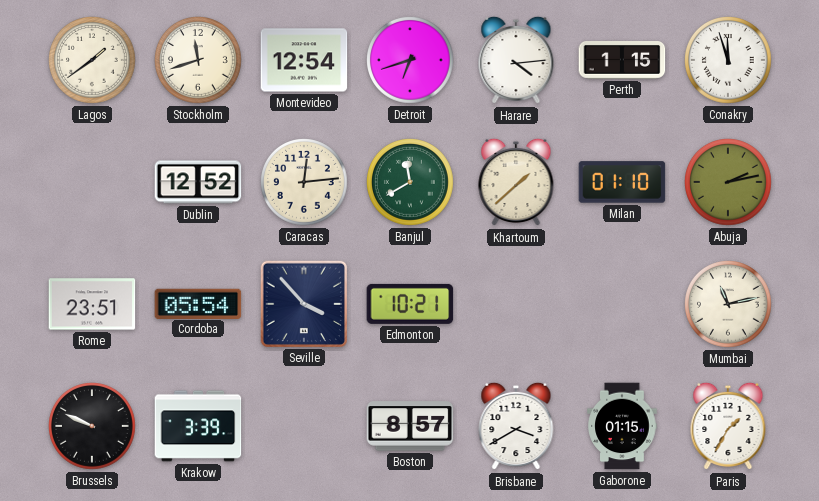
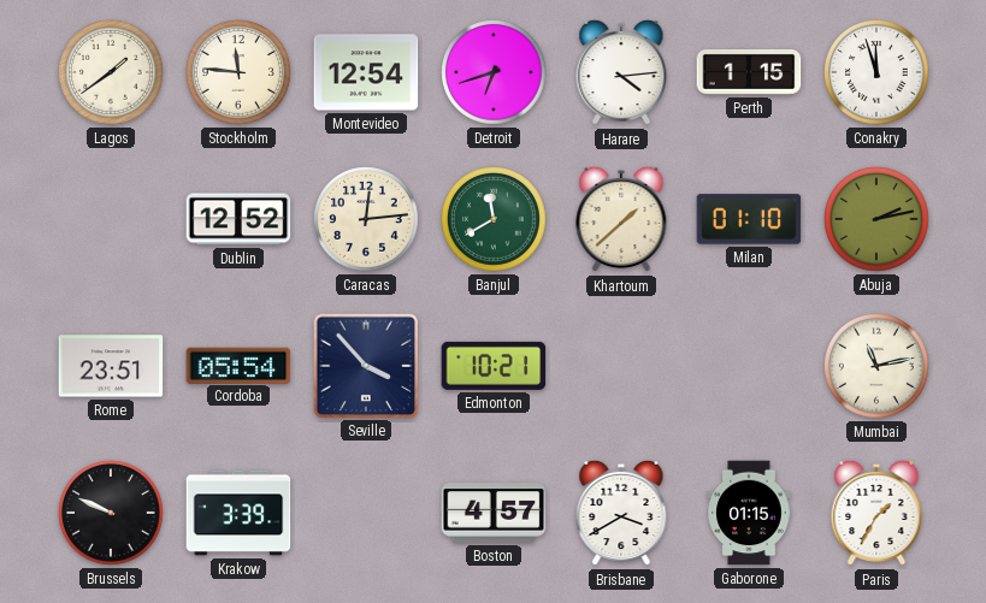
Stockholm: 11:42 -> 11:46
Boston: 8:57 -> 4:57
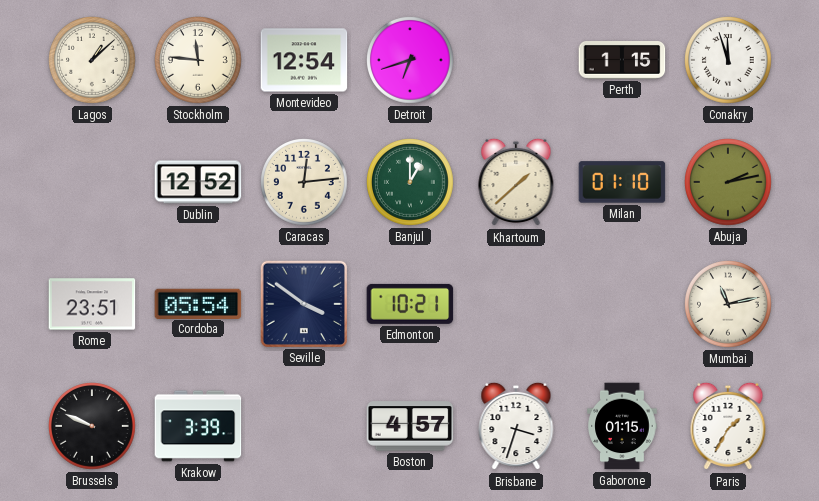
Lagos: 1:39 -> 1:08
Harare: 4:14 -> none
Banjul: 11:40 -> 1:00
Seville: 3:53 -> 3:51
Brisbane: 3:40 -> 3:33
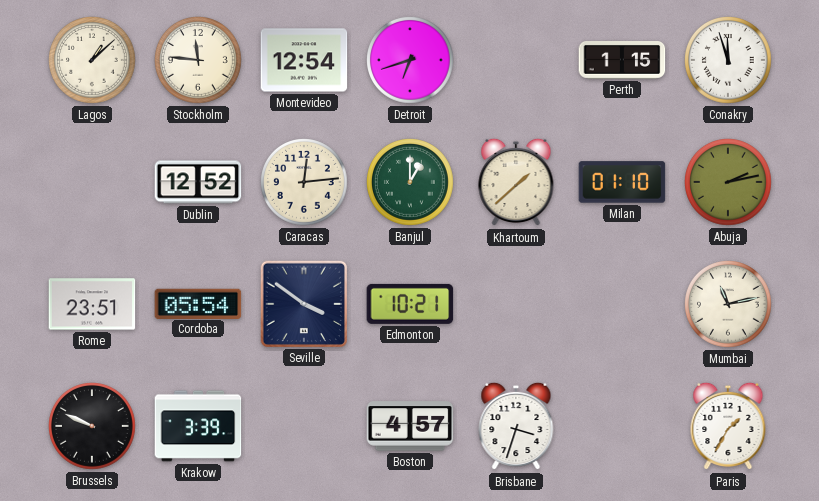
Gaborone: 01:15 -> none
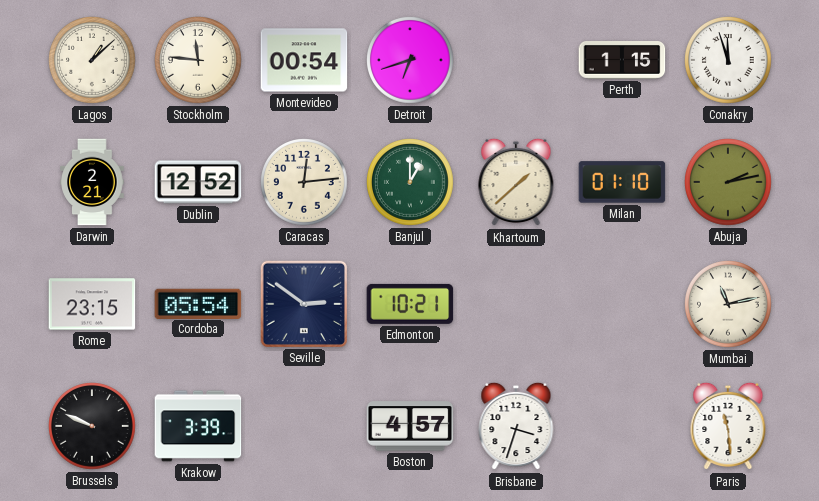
Montevideo: 12:54 -> 00:54
Darwin: none -> 2:21
Rome: 23:51 -> 23:15
Seville: 3:51 -> 2:51
Paris: 1:35 -> 11:29
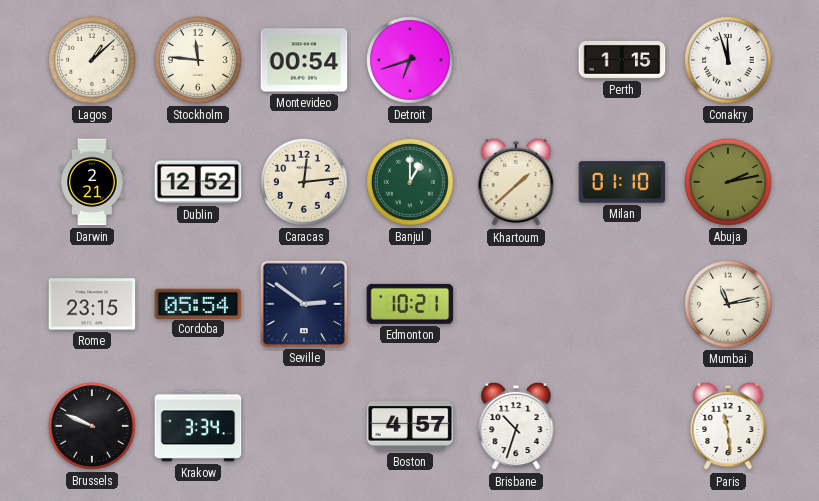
Krakow: 3:39 -> 3:34
Brisbane: 3:33 -> 10:33
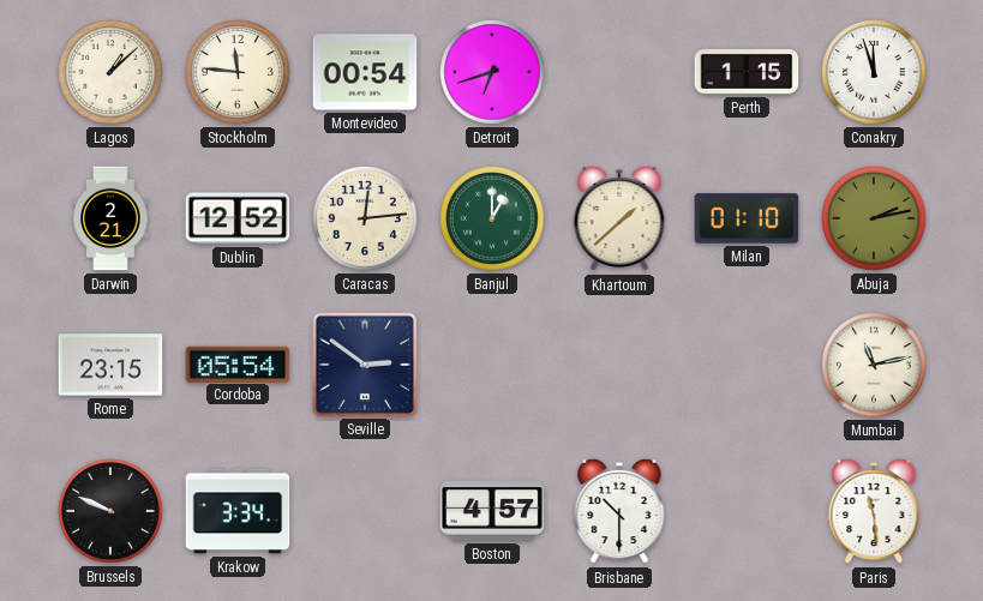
Edmonton: 10:21 -> none
Brisbane: 10:33 -> 10:30
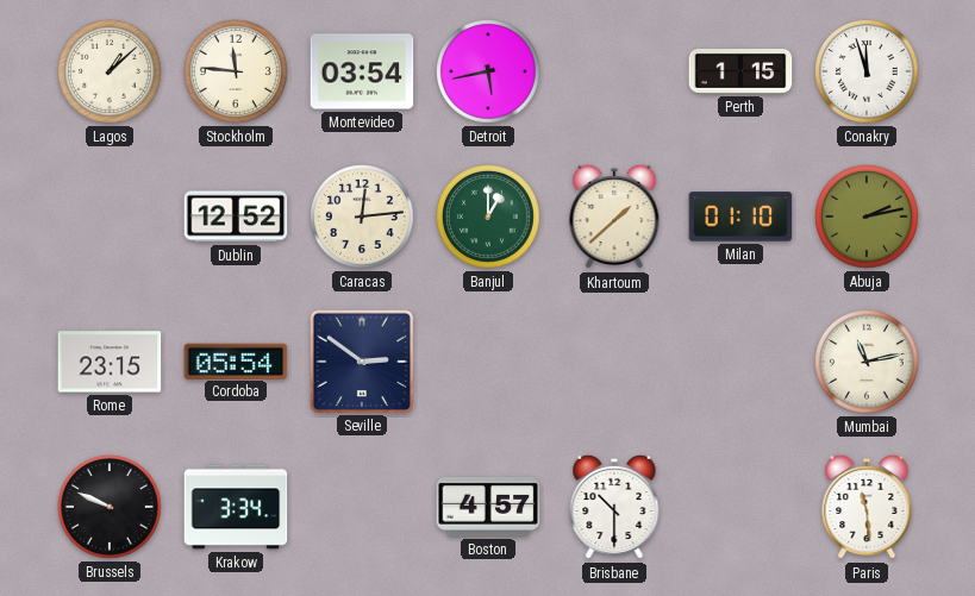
Montevideo: 00:54 -> 03:54
Detroit: 6:42 -> 5:43
Darwin: 2:21 -> none
